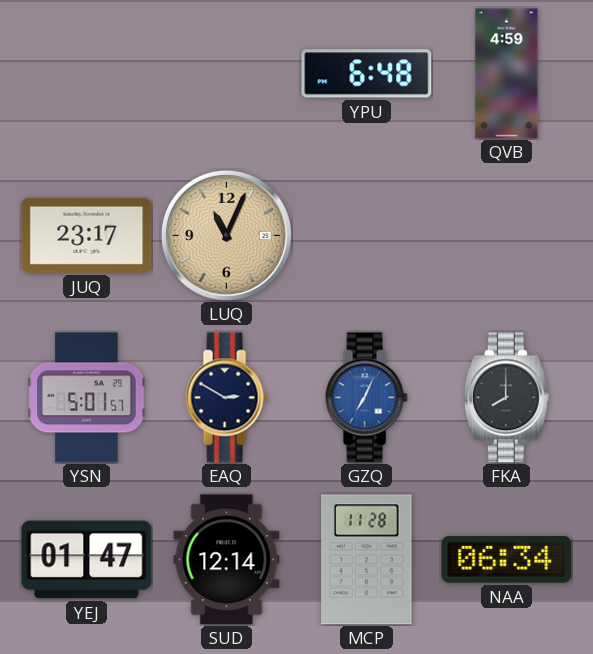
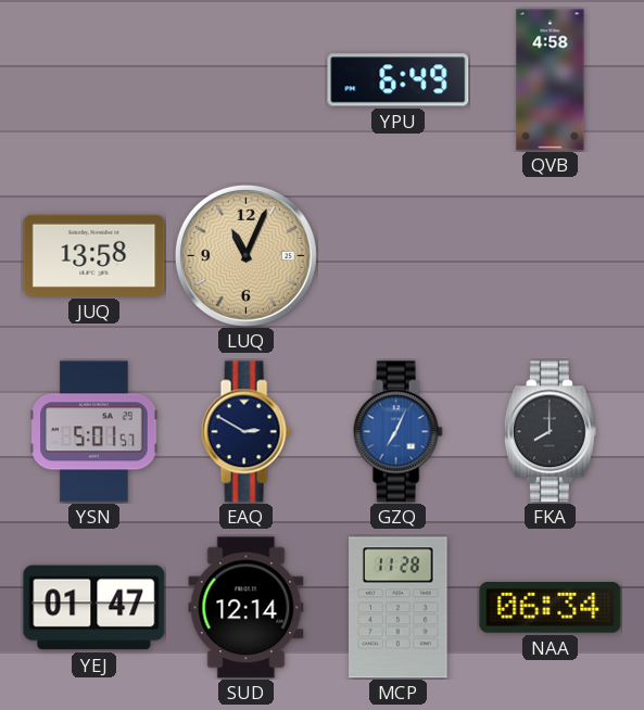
YPU: 6:48 -> 6:49
QVB: 4:59 -> 4:58
JUQ: 23:17 -> 13:58
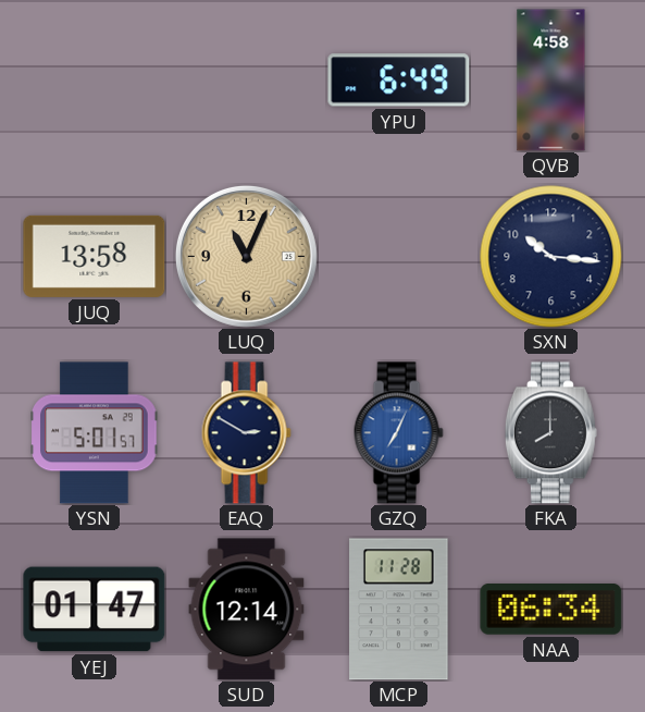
SXN: none -> 10:16
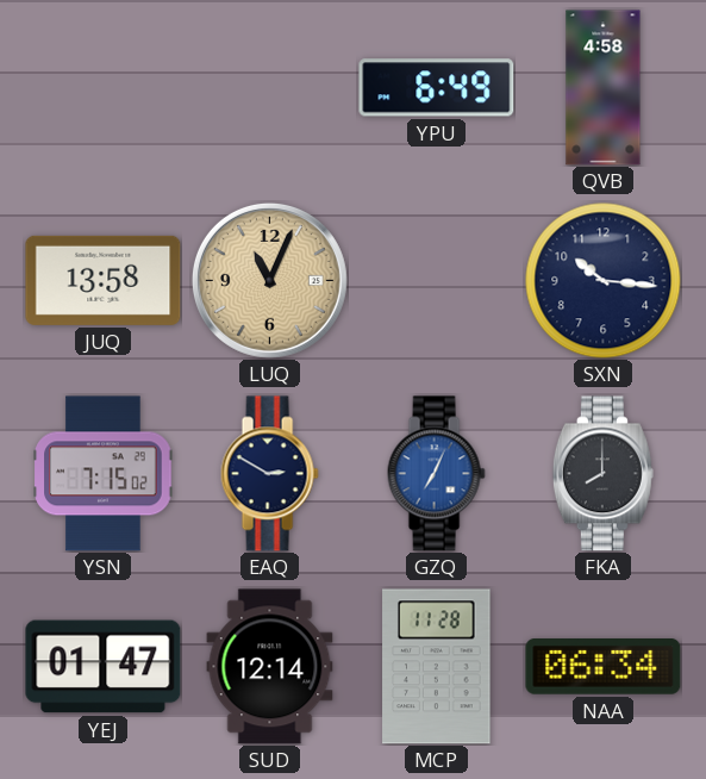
YSN: 5:01 -> 7:15
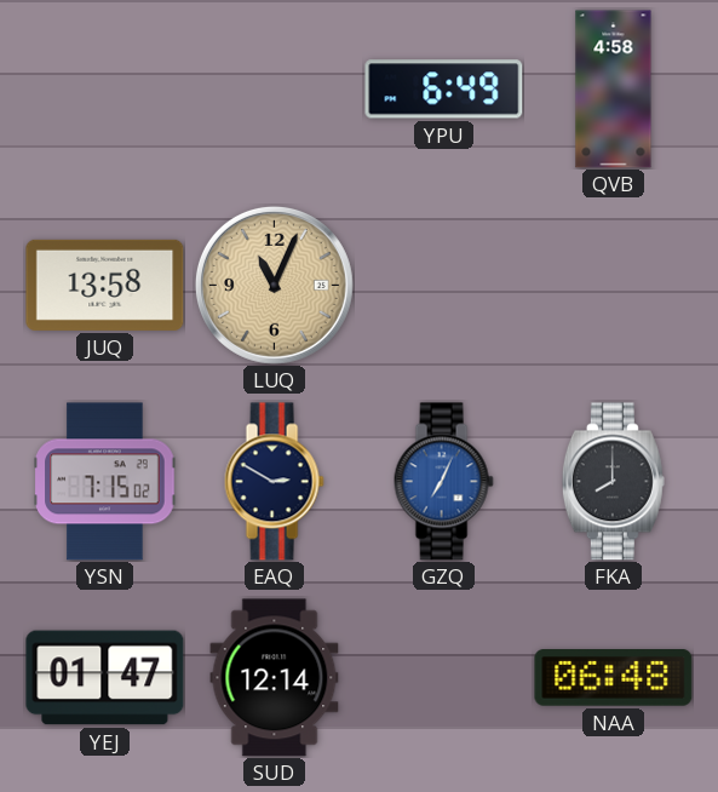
SXN: 10:16 -> none
MCP: 11:28 -> none
NAA: 06:34 -> 06:48
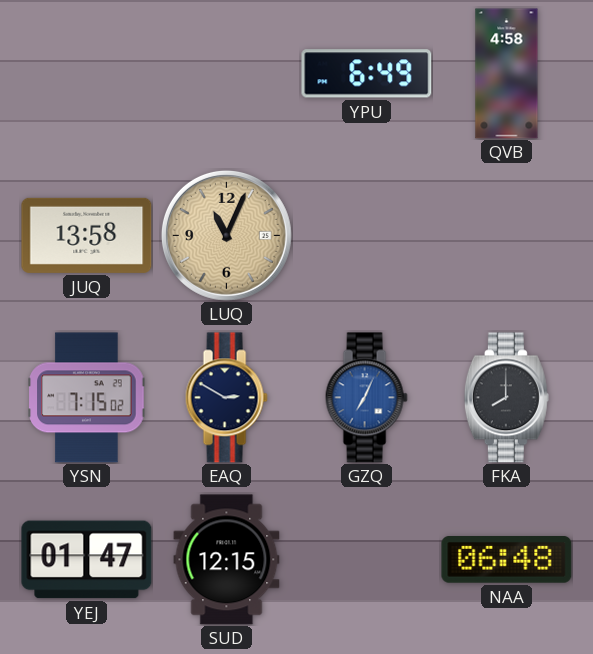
SUD: 12:14 -> 12:15
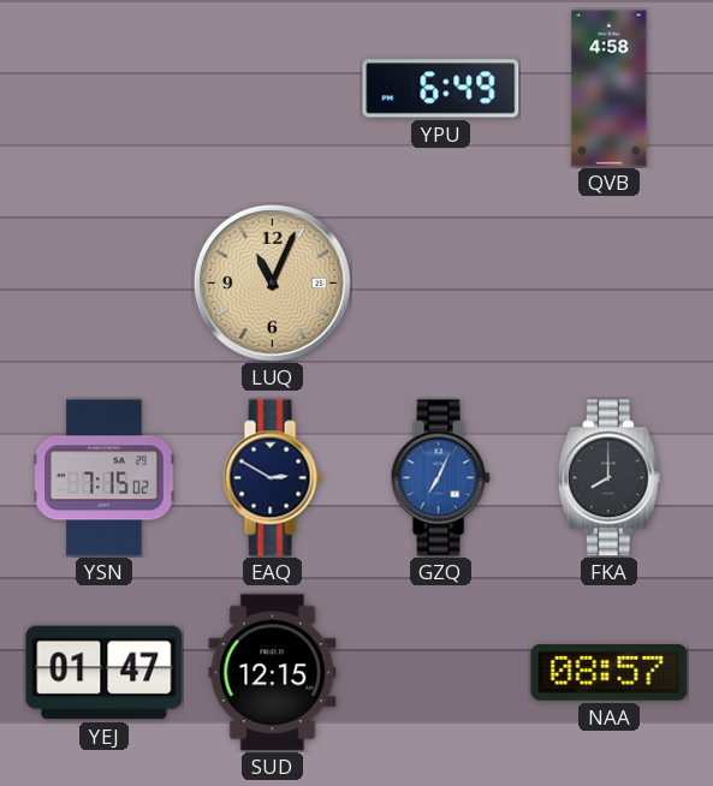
JUQ: 13:58 -> none
NAA: 06:48 -> 08:57
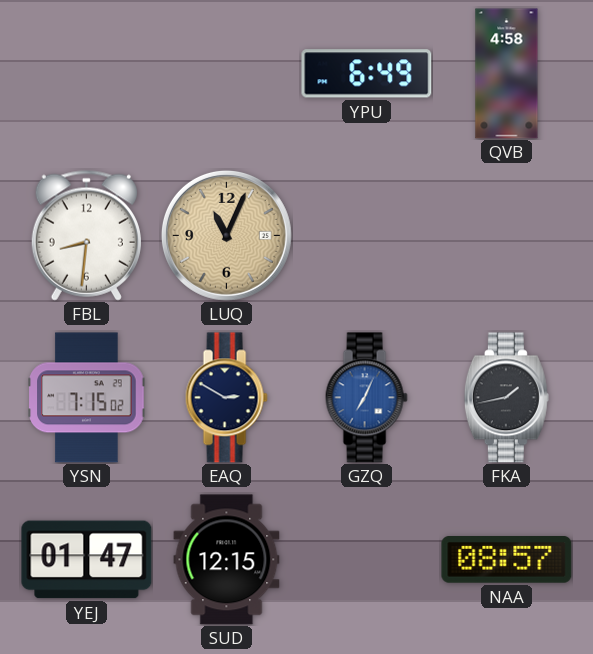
FBL: none -> 8:31
FKA: 8:00 -> 1:43
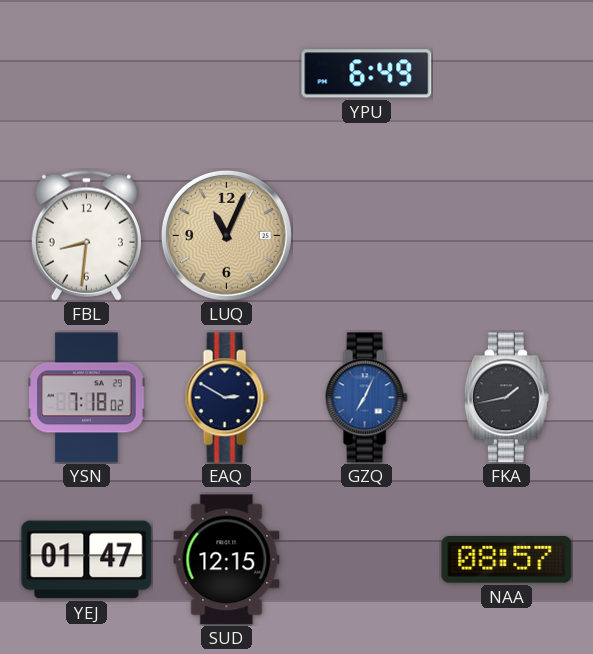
QVB: 4:58 -> none
YSN: 7:15 -> 7:18
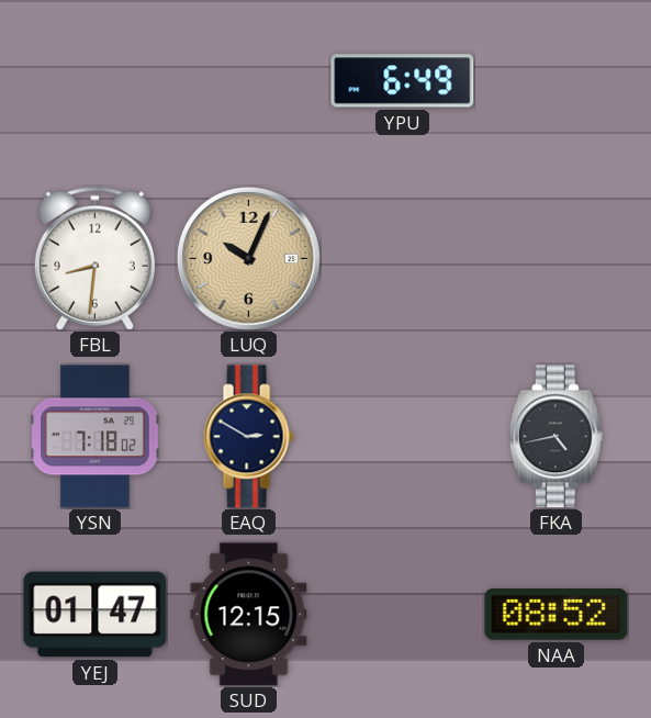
LUQ: 11:04 -> 10:04
GZQ: 7:04 -> none
FKA: 1:43 -> 4:43
NAA: 08:57 -> 08:52
